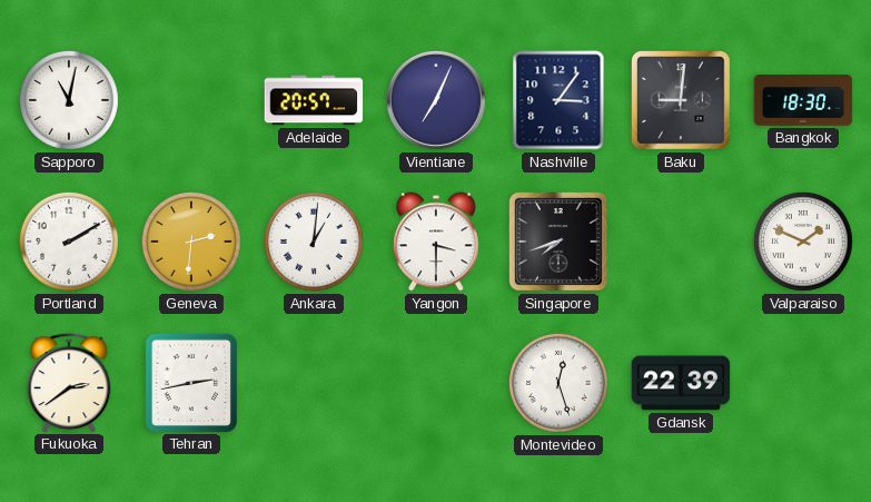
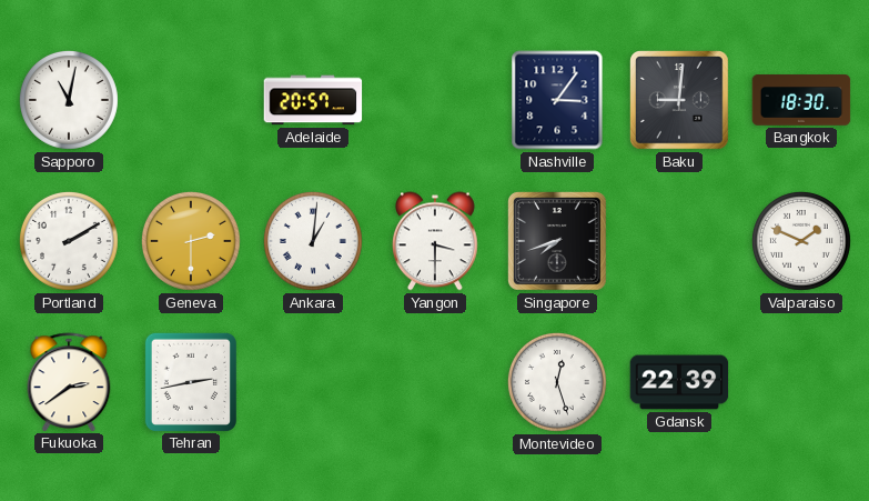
Vientiane: 7:04 -> none
Geneva: 2:31 -> 2:30
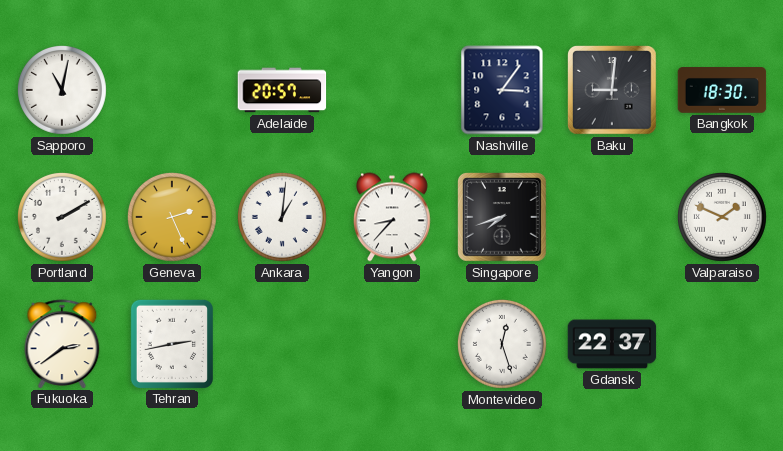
Geneva: 2:30 -> 2:26
Yangon: 3:30 -> 8:37
Gdansk: 22:39 -> 22:37
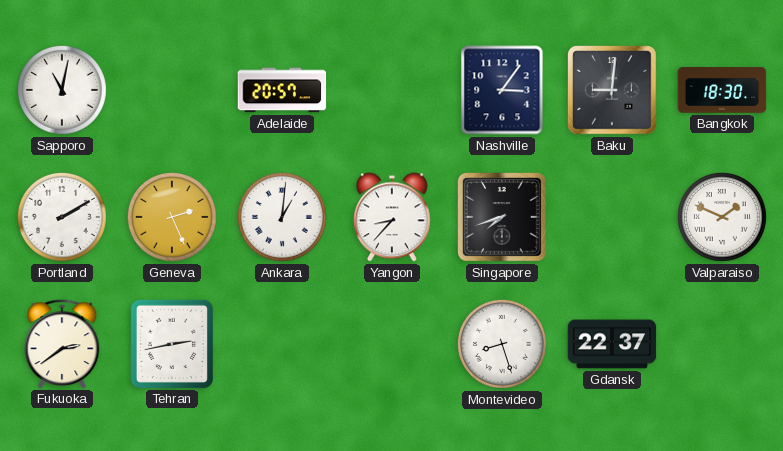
Montevideo: 12:27 -> 8:27
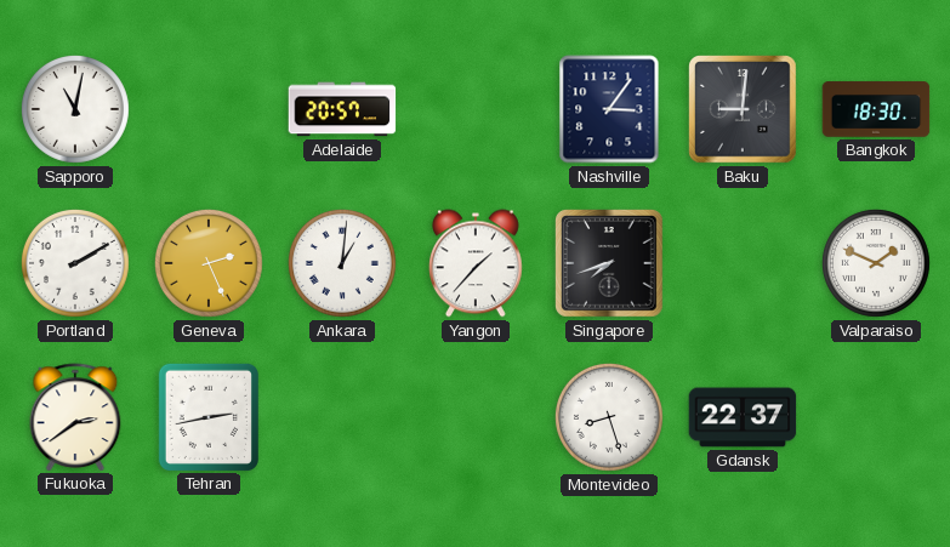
Yangon: 8:37 -> 1:37
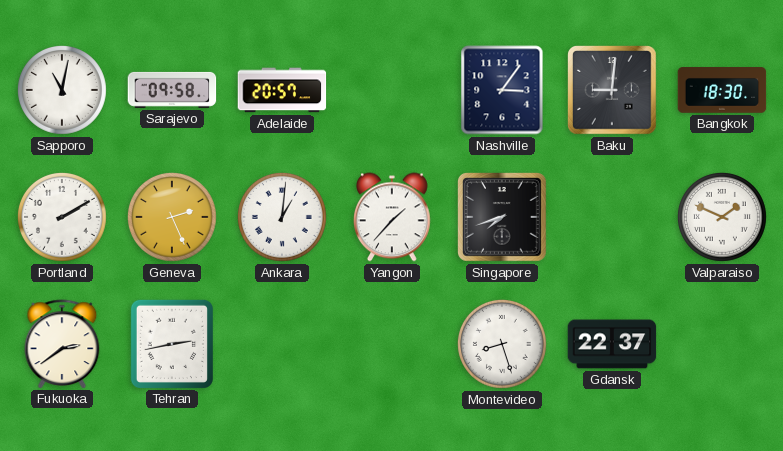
Sarajevo: none -> 09:58
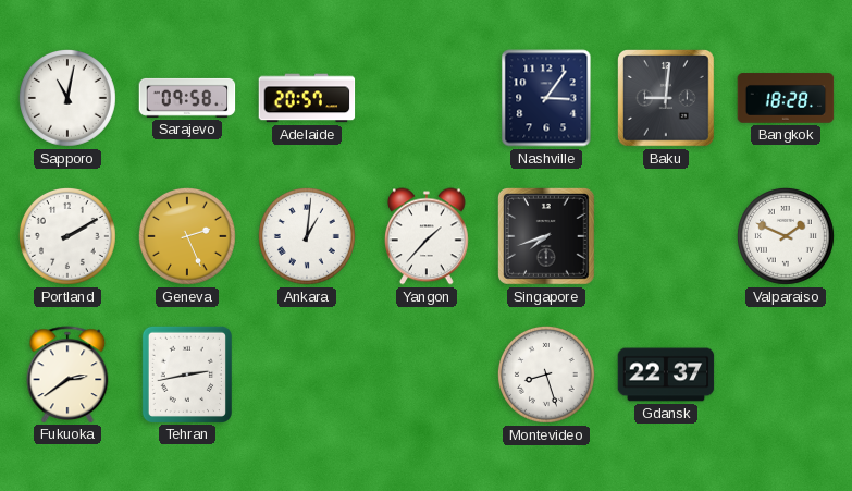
Bangkok: 18:30 -> 18:28
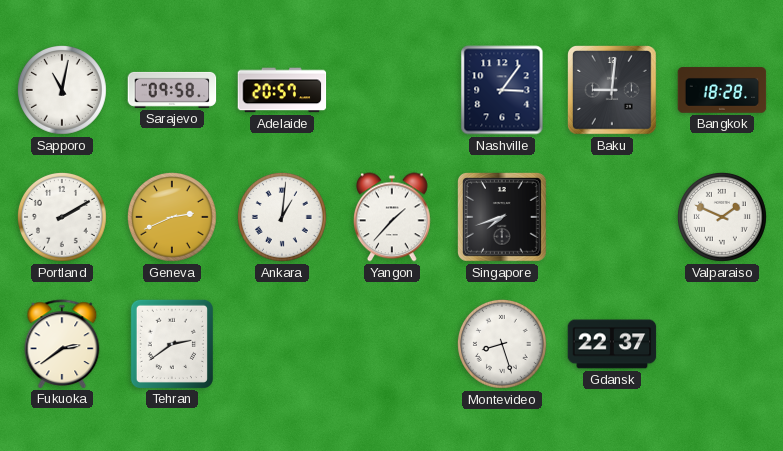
Geneva: 2:26 -> 2:41
Tehran: 2:43 -> 2:39
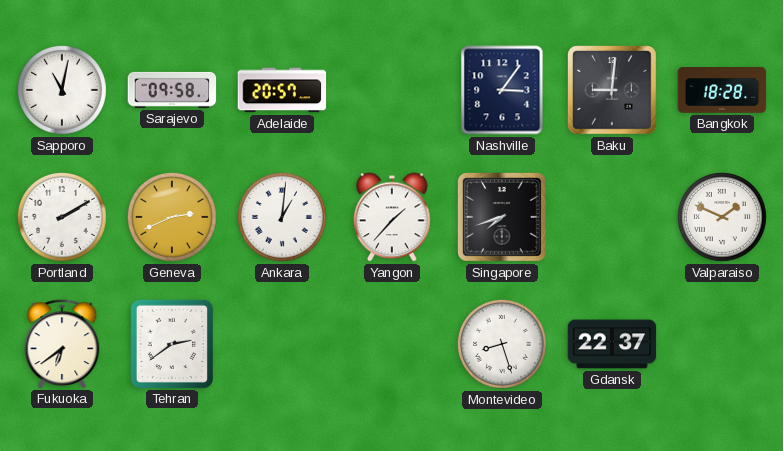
Fukuoka: 2:39 -> 6:39
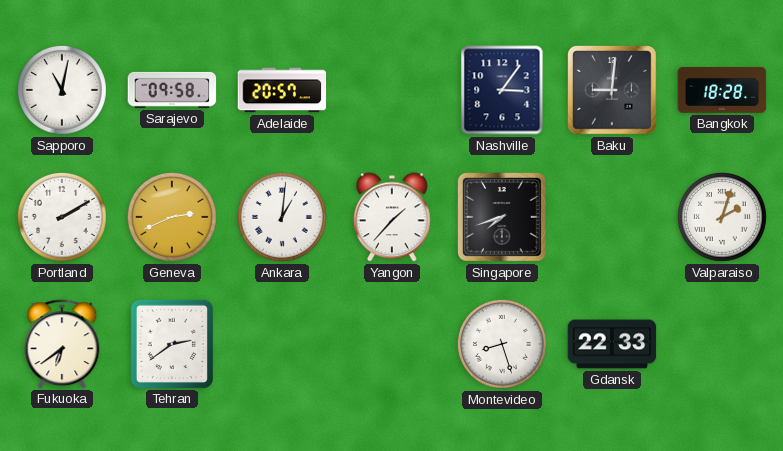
Valparaiso: 1:49 -> 2:03
Gdansk: 22:37 -> 22:33
